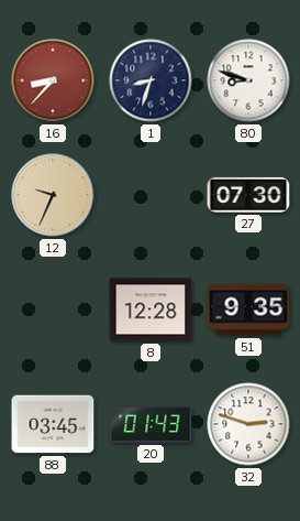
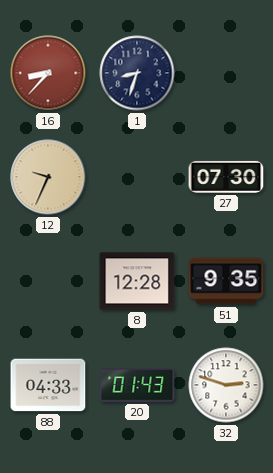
80: 8:48 -> none
88: 03:45 -> 04:33
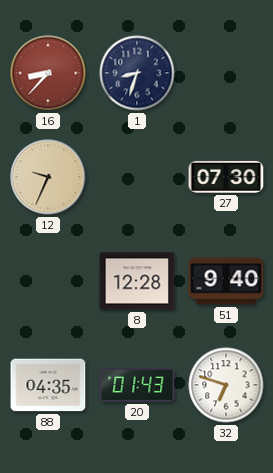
51: 9:35 -> 9:40
88: 04:33 -> 04:35
32: 2:48 -> 6:48
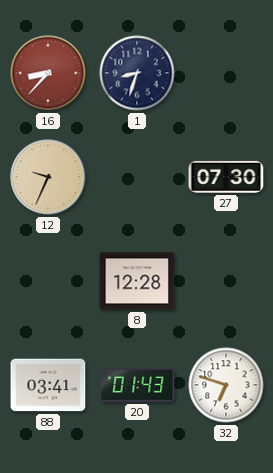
51: 9:40 -> none
88: 04:35 -> 03:41
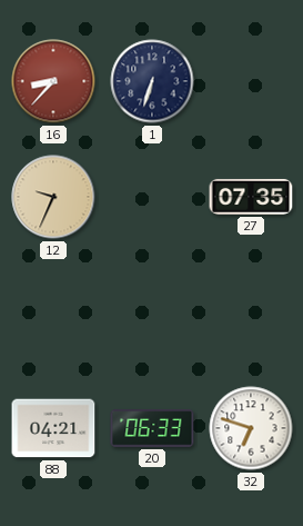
1: 8:33 -> 6:33
27: 07:30 -> 07:35
8: 12:28 -> none
88: 03:41 -> 04:21
20: 01:43 -> 06:33
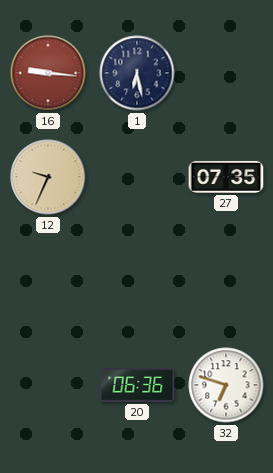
16: 8:37 -> 9:16
1: 6:33 -> 6:28
88: 04:21 -> none
20: 06:33 -> 06:36
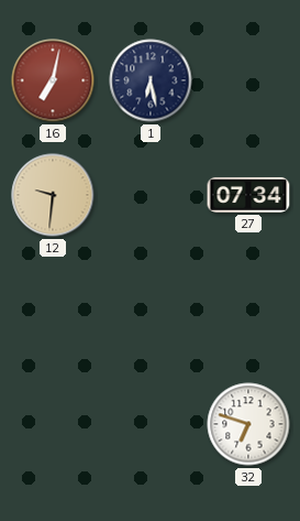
16: 9:16 -> 7:02
12: 9:34 -> 9:31
27: 07:35 -> 07:34
20: 06:36 -> none
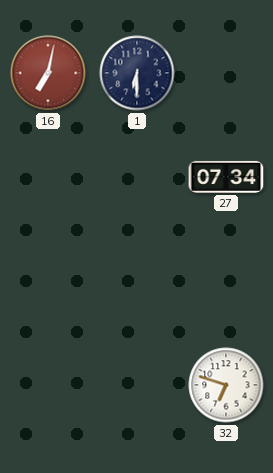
1: 6:28 -> 6:30
12: 9:31 -> none
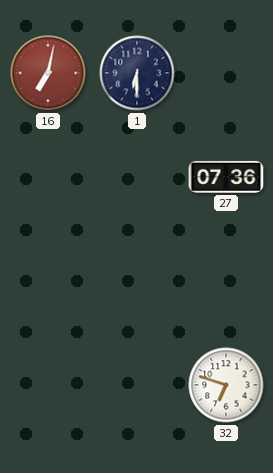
27: 07:34 -> 07:36
